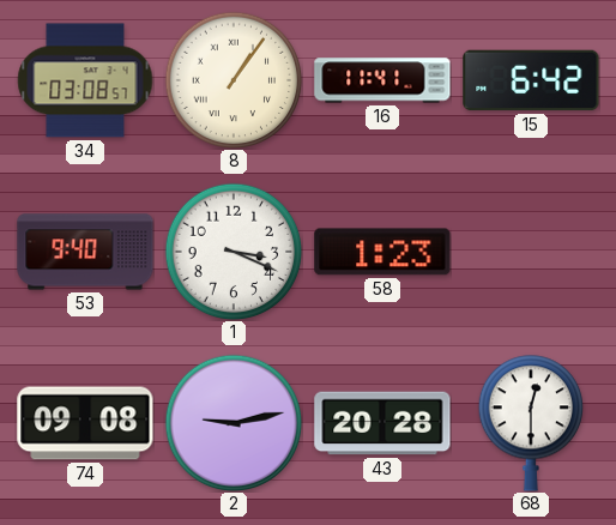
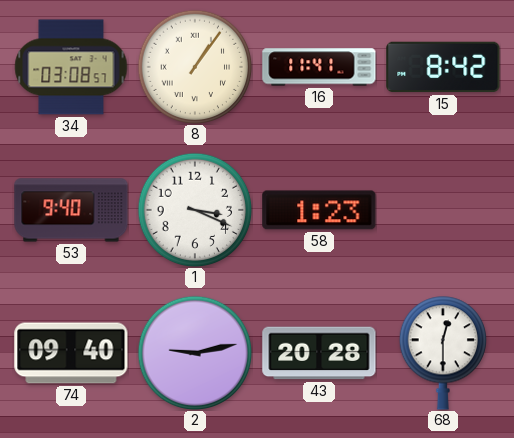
15: 6:42 -> 8:42
74: 09:08 -> 09:40
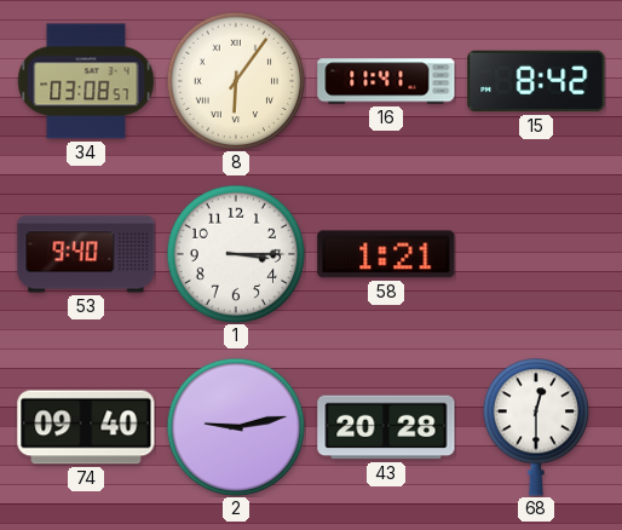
8: 1:06 -> 6:06
1: 3:19 -> 3:15
58: 1:23 -> 1:21
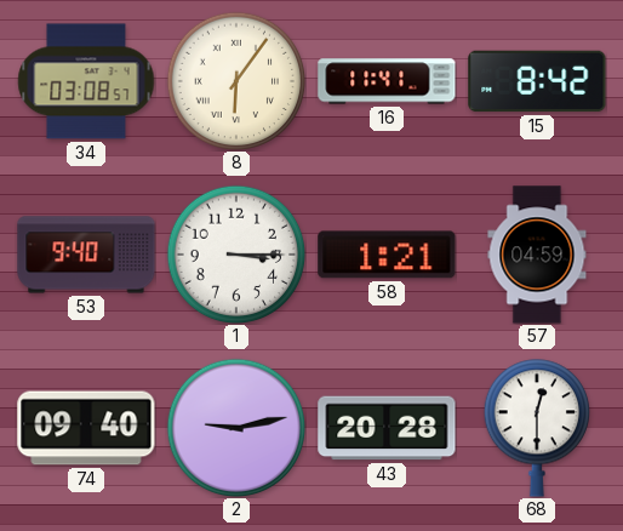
57: none -> 04:59
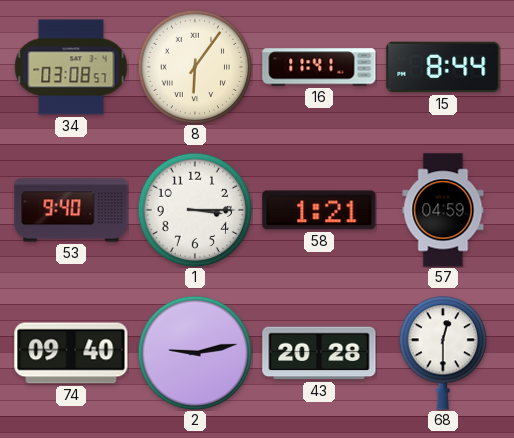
15: 8:42 -> 8:44
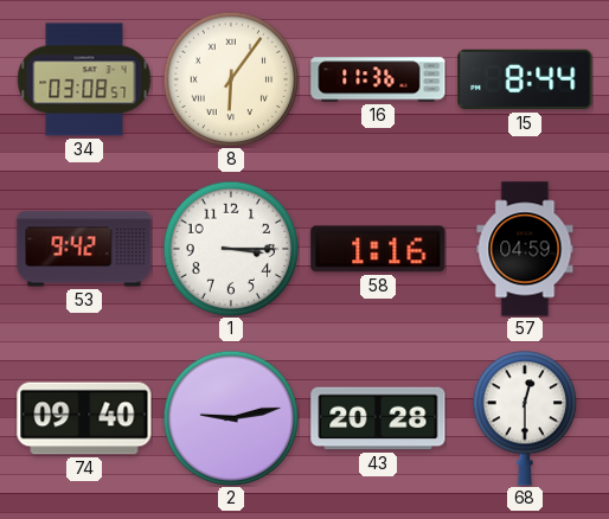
16: 11:41 -> 11:36
53: 9:40 -> 9:42
58: 1:21 -> 1:16
